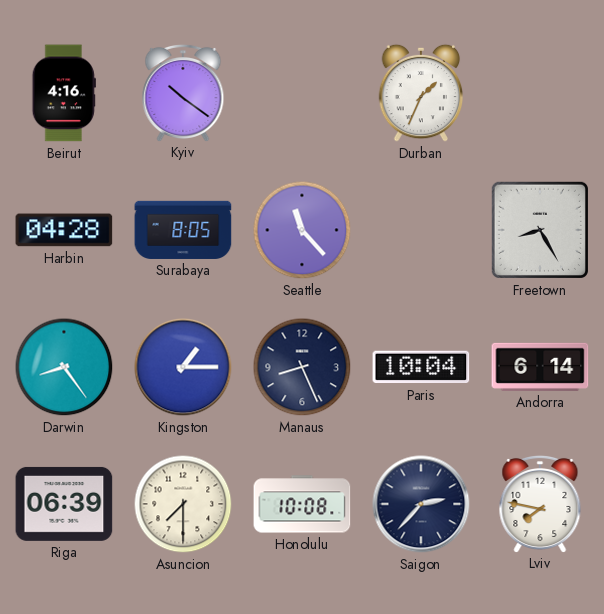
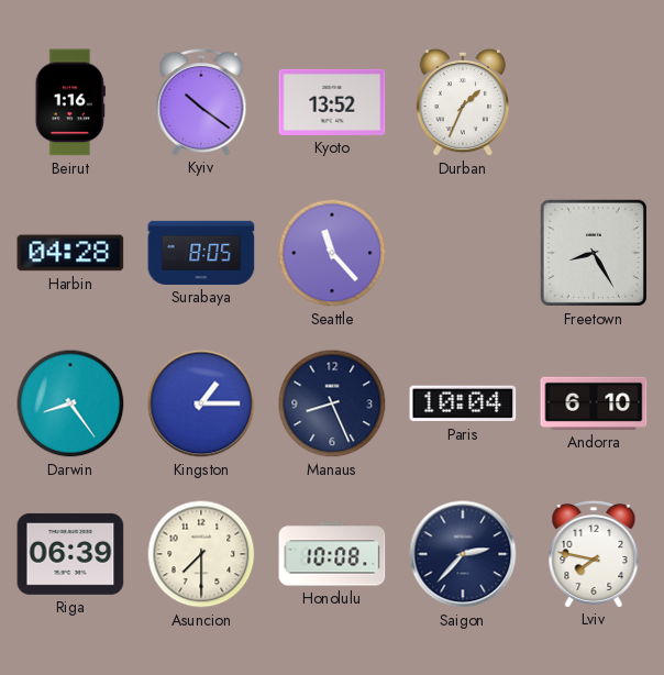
Beirut: 4:16 -> 1:16
Kyoto: none -> 13:52
Andorra: 6:14 -> 6:10
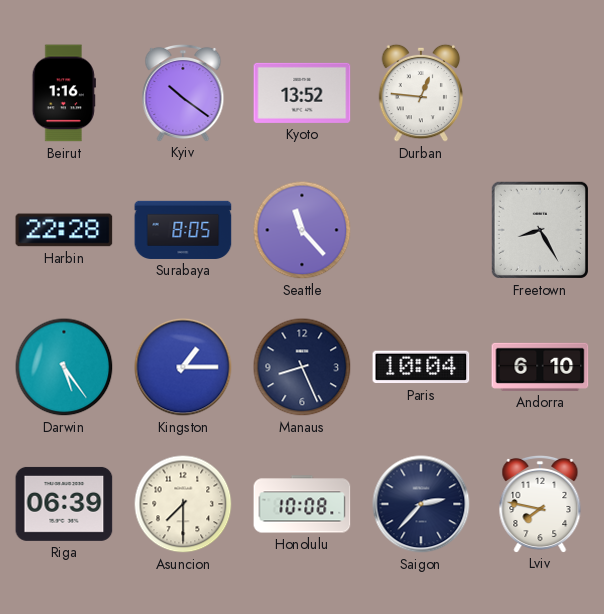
Durban: 1:34 -> 12:46
Harbin: 04:28 -> 22:28
Darwin: 8:24 -> 5:24
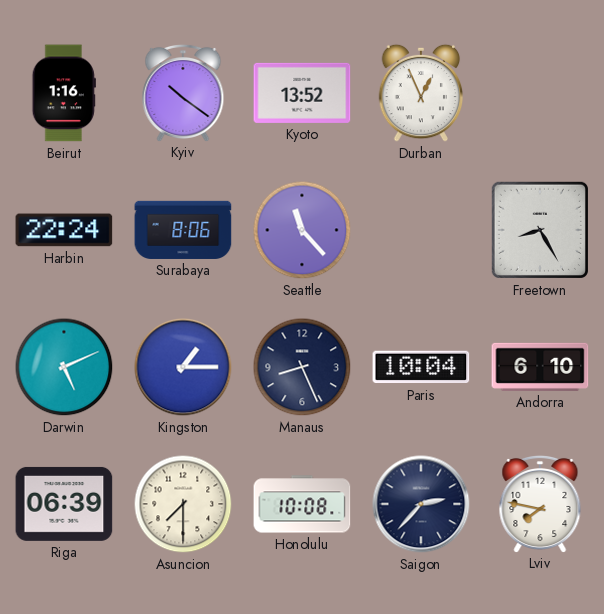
Durban: 12:46 -> 12:56
Harbin: 22:28 -> 22:24
Surabaya: 8:05 -> 8:06
Darwin: 5:24 -> 5:11
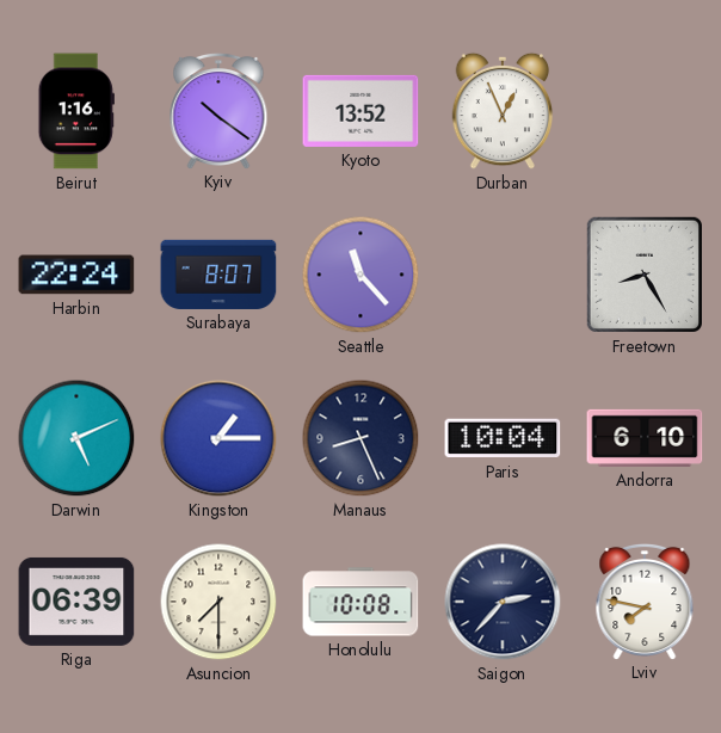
Surabaya: 8:06 -> 8:07
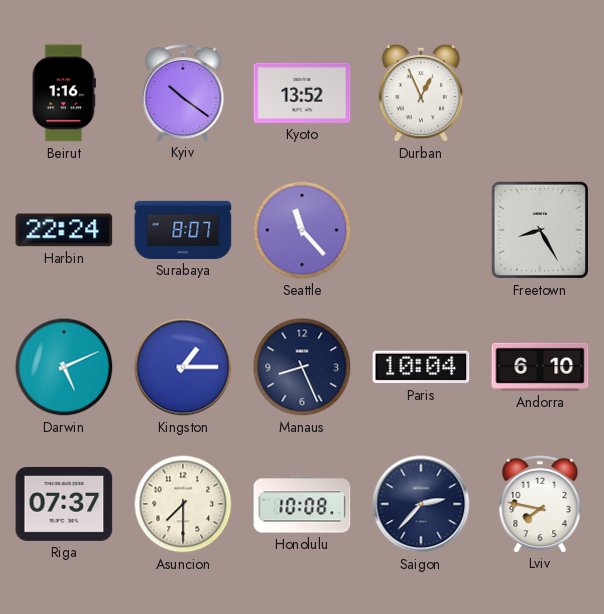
Riga: 06:39 -> 07:37
